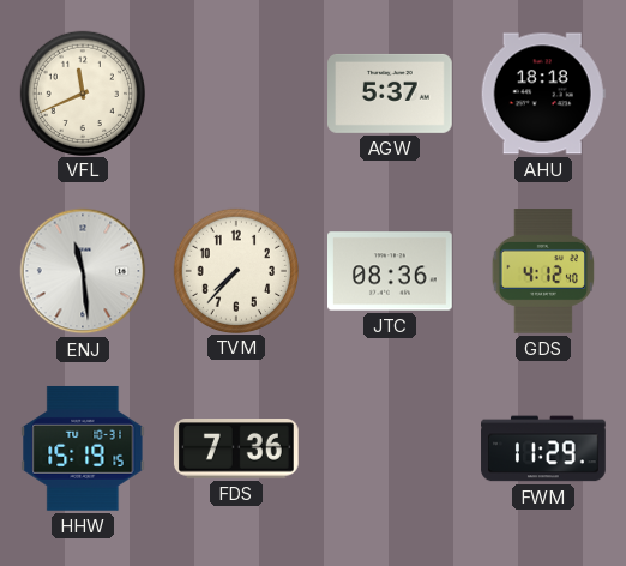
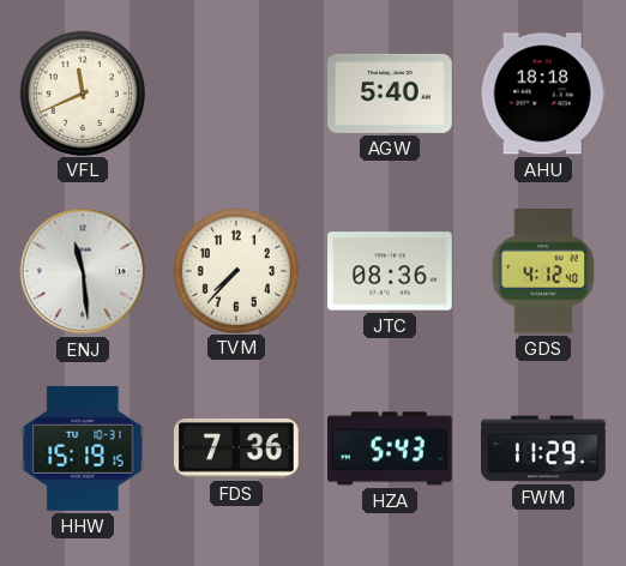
AGW: 5:37 -> 5:40
HZA: none -> 5:43
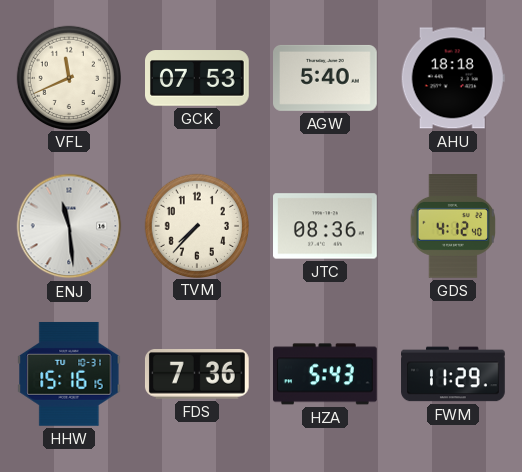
GCK: none -> 07:53
HHW: 15:19 -> 15:16
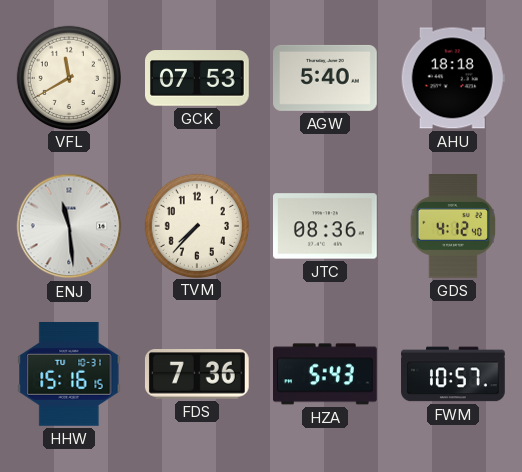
VFL: 11:41 -> 11:40
FWM: 11:29 -> 10:57
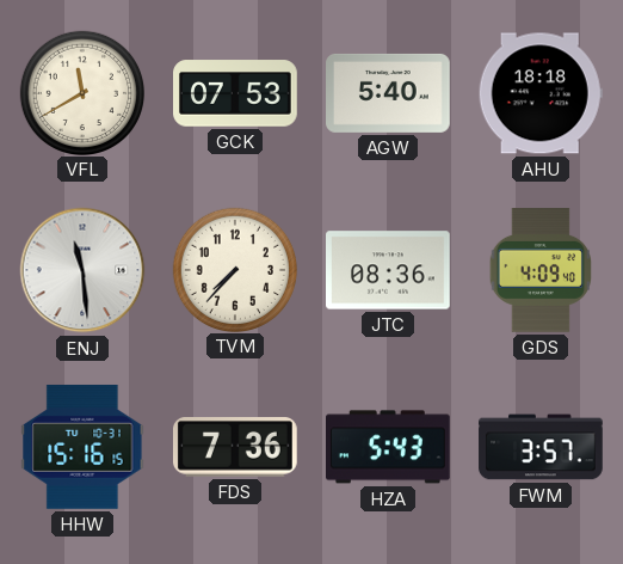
GDS: 4:12 -> 4:09
FWM: 10:57 -> 3:57
